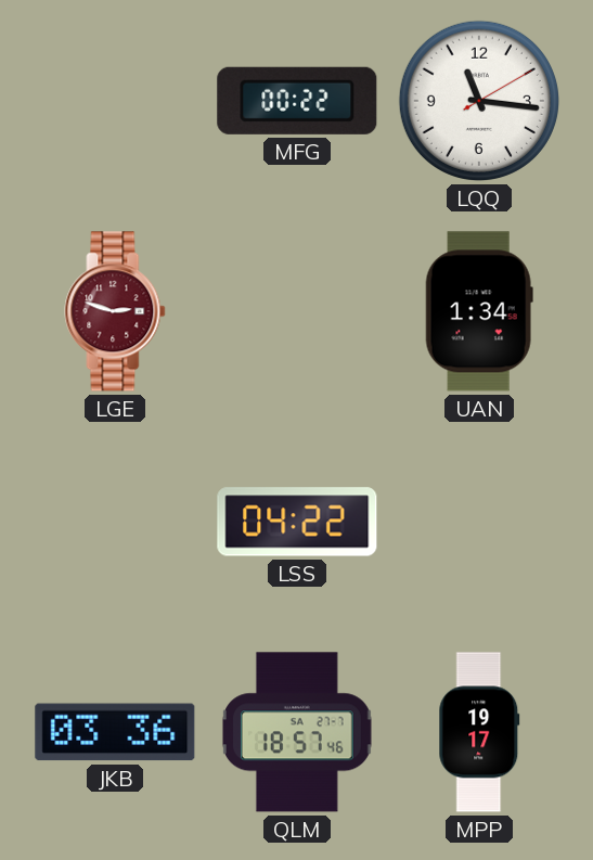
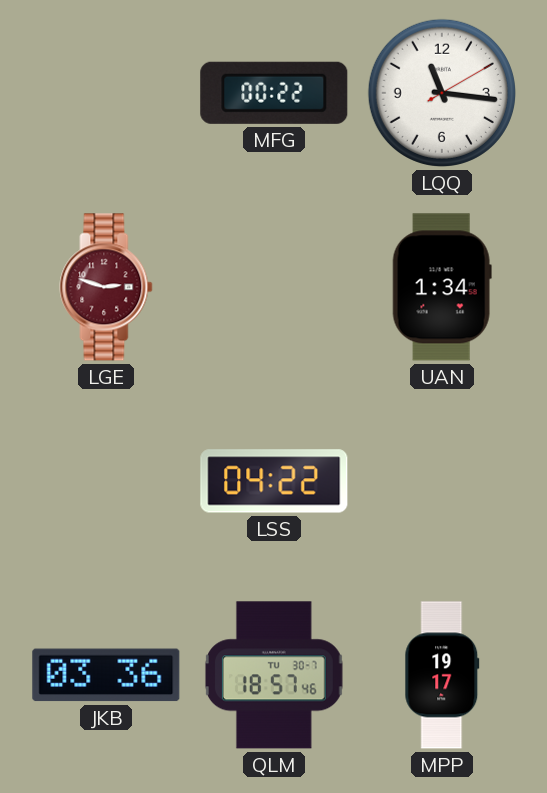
QLM date: SA 27-7 -> TU 30-7
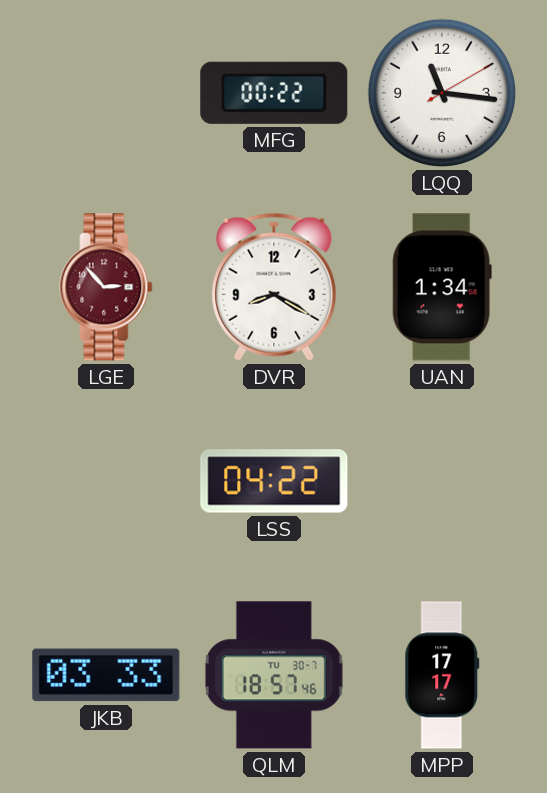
LGE: 2:48 -> 2:53
DVR: none -> 8:20
JKB: 03:36 -> 03:33
MPP: 19:17 -> 17:17
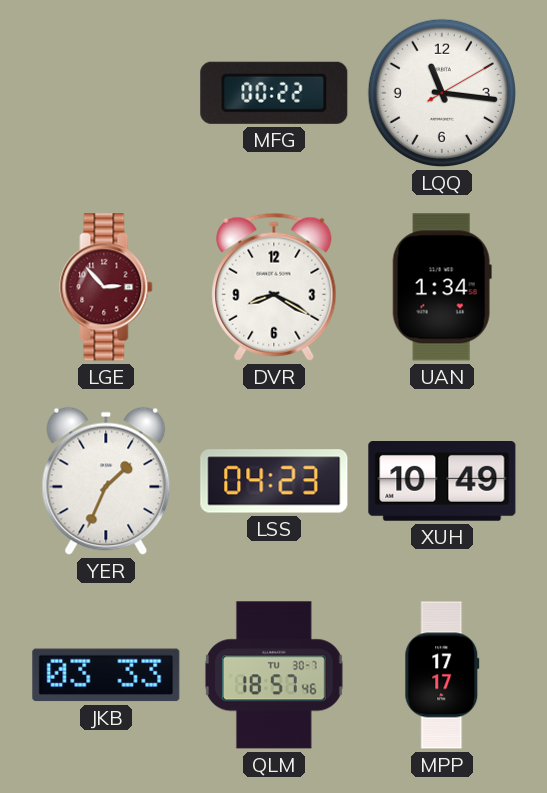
YER: none -> 1:34
LSS: 04:22 -> 04:23
XUH: none -> 10:49
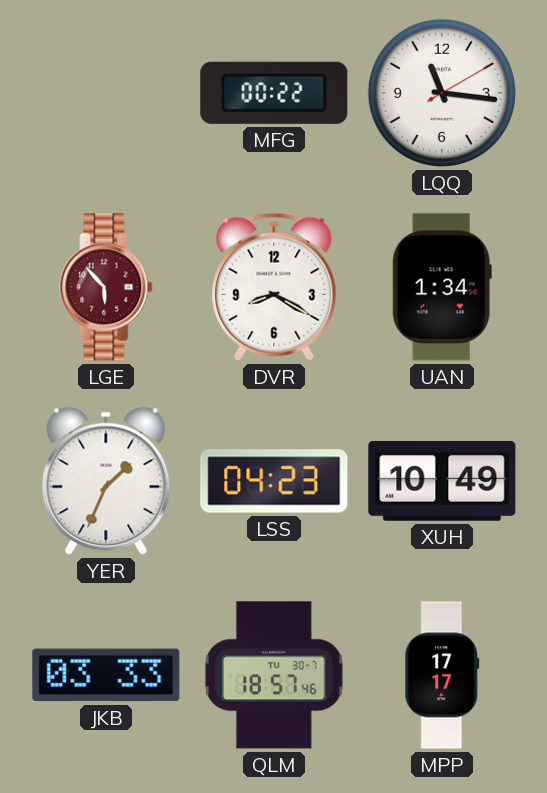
LGE: 2:53 -> 5:53
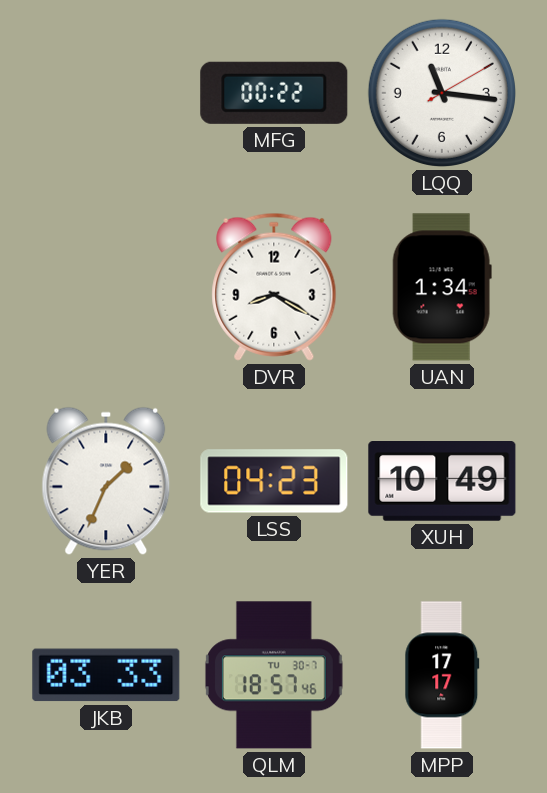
LGE: 5:53 -> none
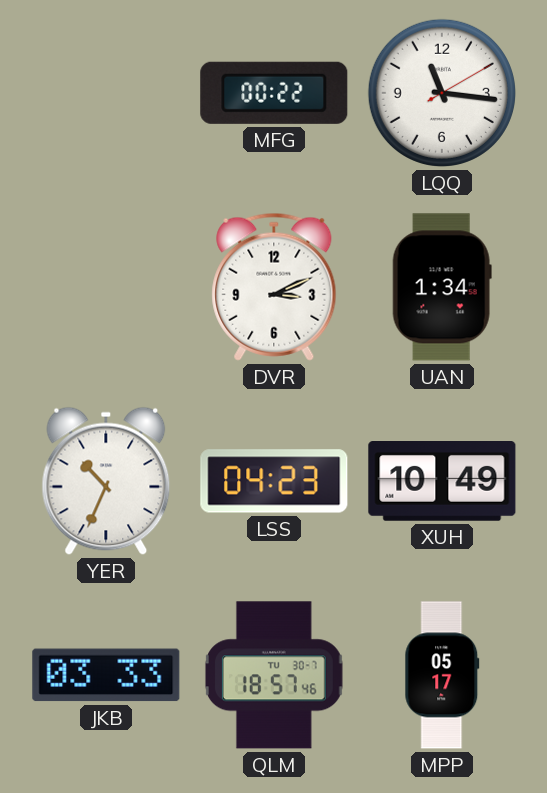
DVR: 8:20 -> 3:11
YER: 1:34 -> 10:34
MPP: 17:17 -> 05:17
